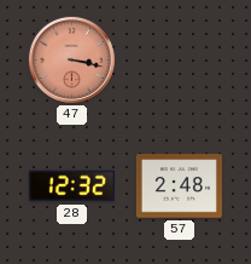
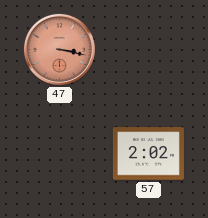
28: 12:32 -> none
57: 2:48 -> 2:02
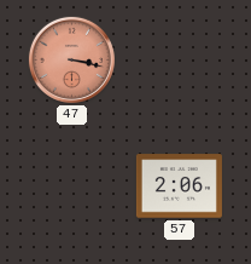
57: 2:02 -> 2:06
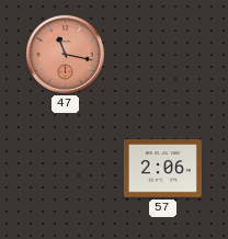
47: 3:17 -> 11:17
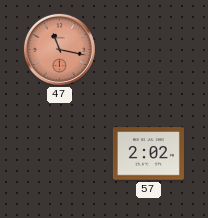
57: 2:06 -> 2:02
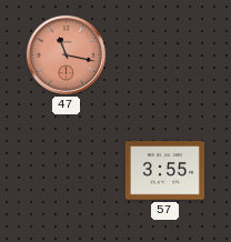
57: 2:02 -> 3:55
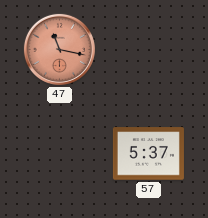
57: 3:55 -> 5:37
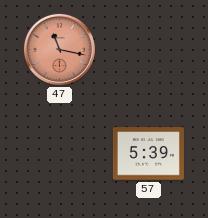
57: 5:37 -> 5:39
